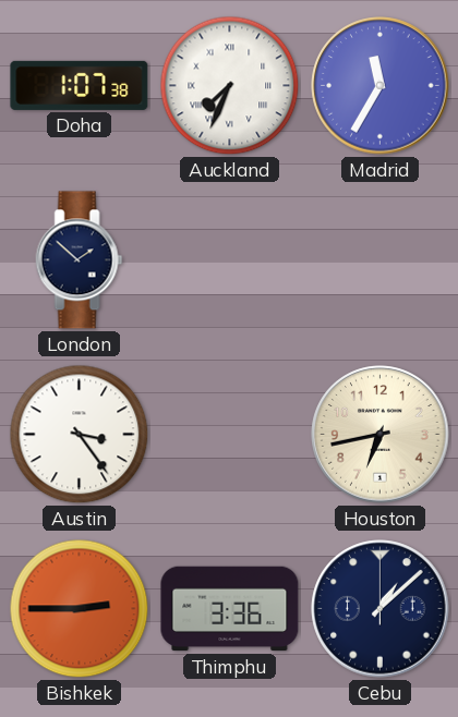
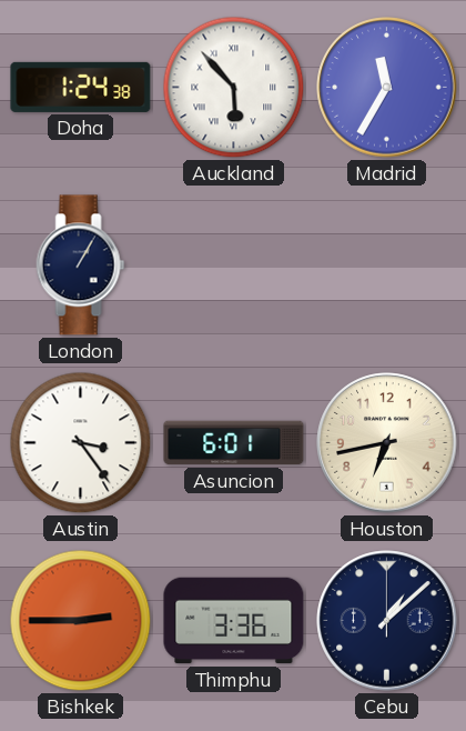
Doha: 1:07 -> 1:24
Auckland: 7:34 -> 5:53
London: 1:52 -> 1:05
Asuncion: none -> 6:01
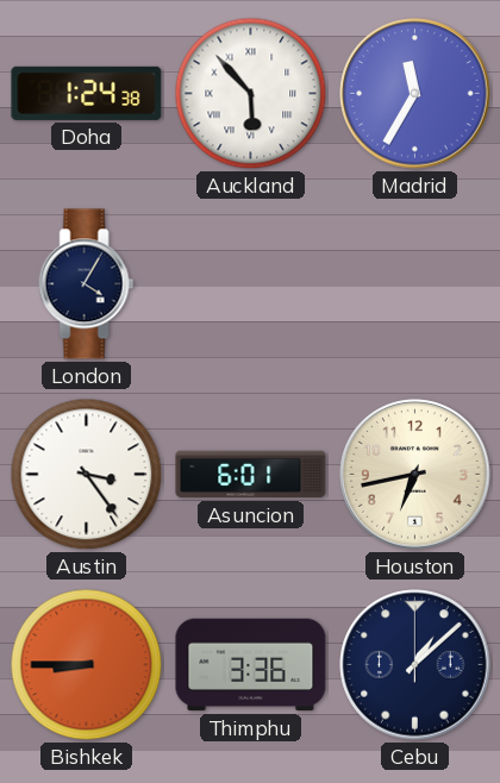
London: 1:05 -> 4:05
Bishkek: 2:45 -> 8:45
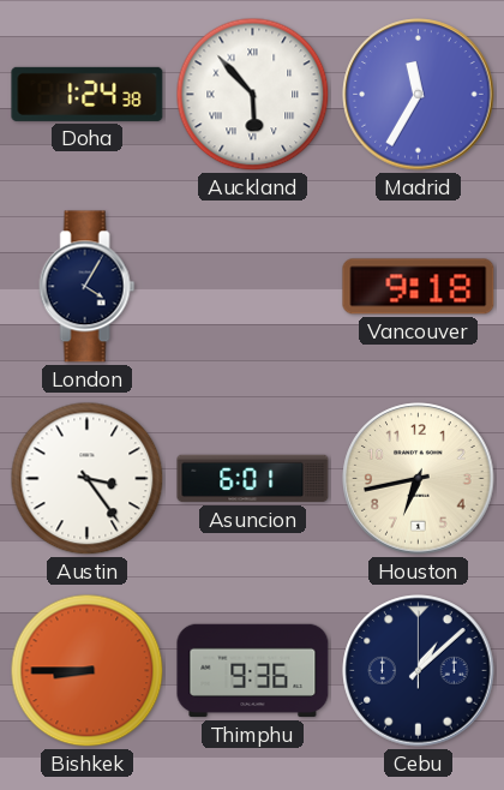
Vancouver: none -> 9:18
Thimphu: 3:36 -> 9:36
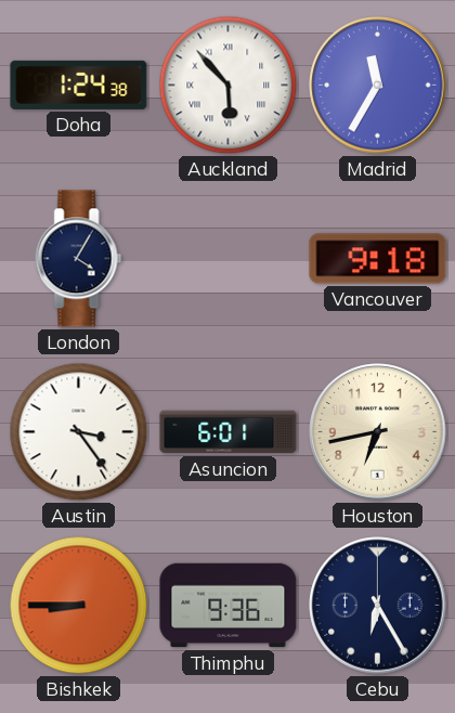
Cebu: 1:08 -> 6:25
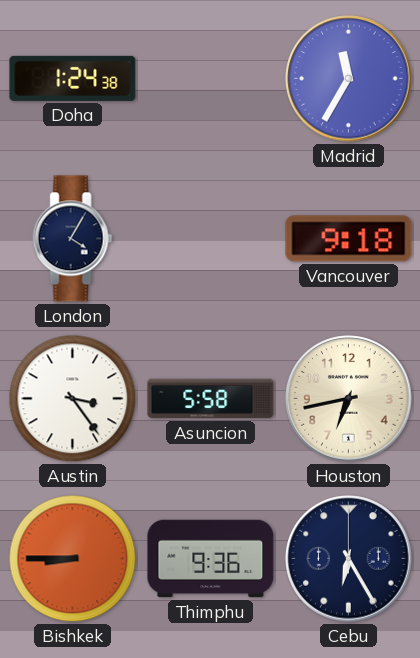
Auckland: 5:53 -> none
Asuncion: 6:01 -> 5:58
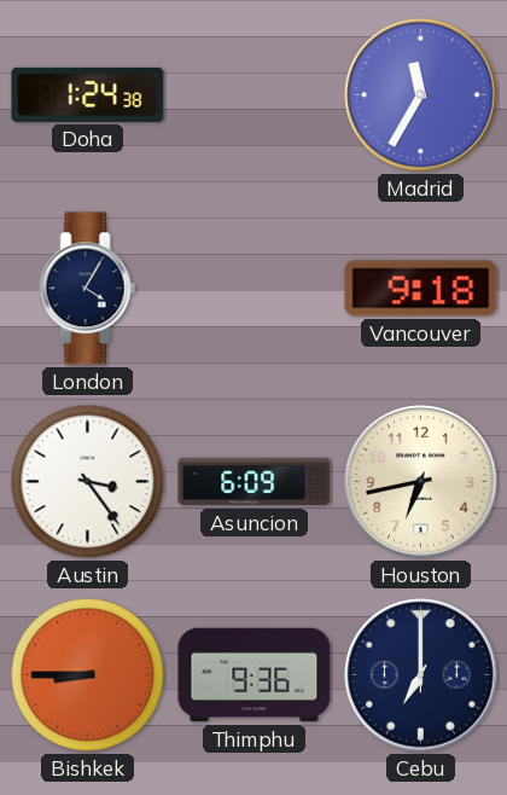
Asuncion: 5:58 -> 6:09
Cebu: 6:25 -> 7:00
